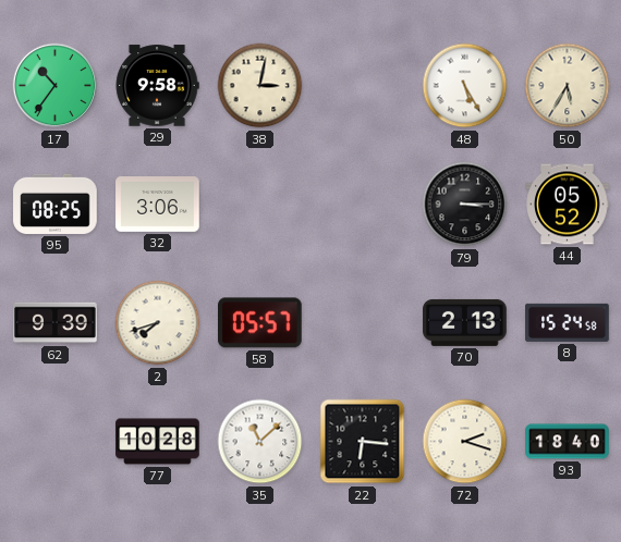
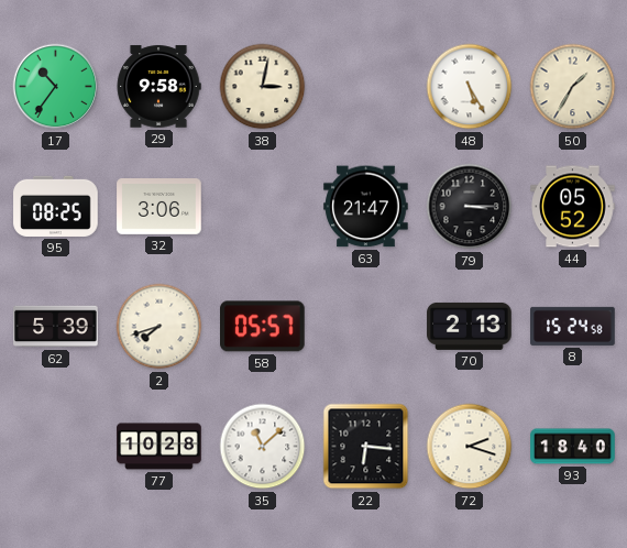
50: 5:35 -> 1:35
63: none -> 21:47
62: 9:39 -> 5:39
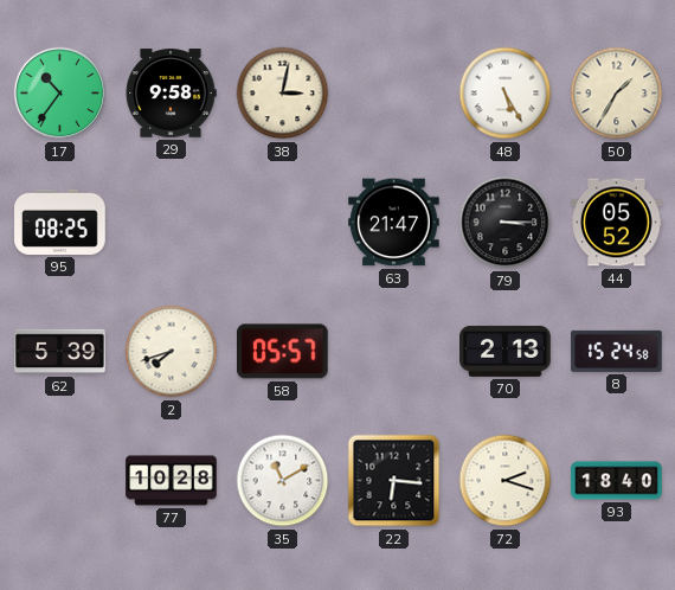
32: 3:06 -> none
35: 11:08 -> 11:10
